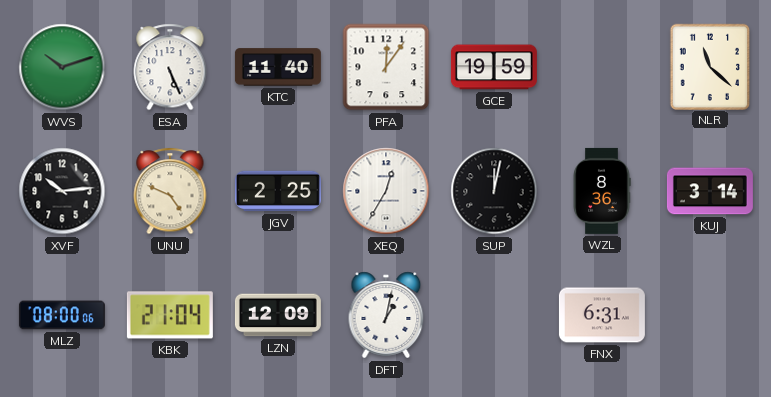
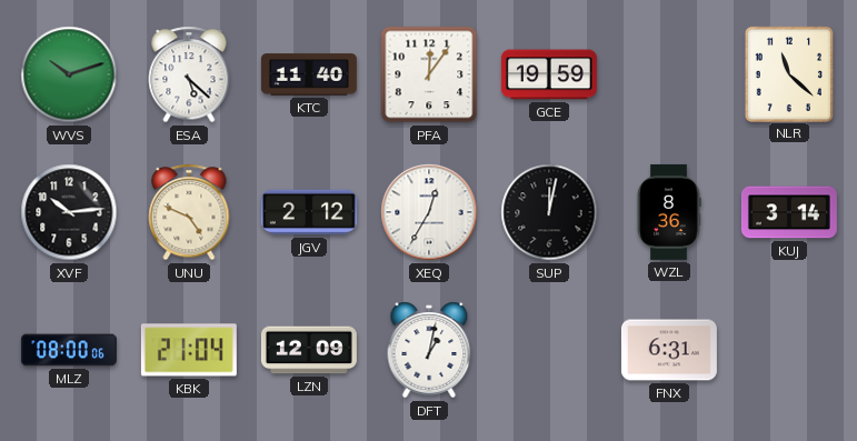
ESA: 5:26 -> 5:22
JGV: 2:25 -> 2:12
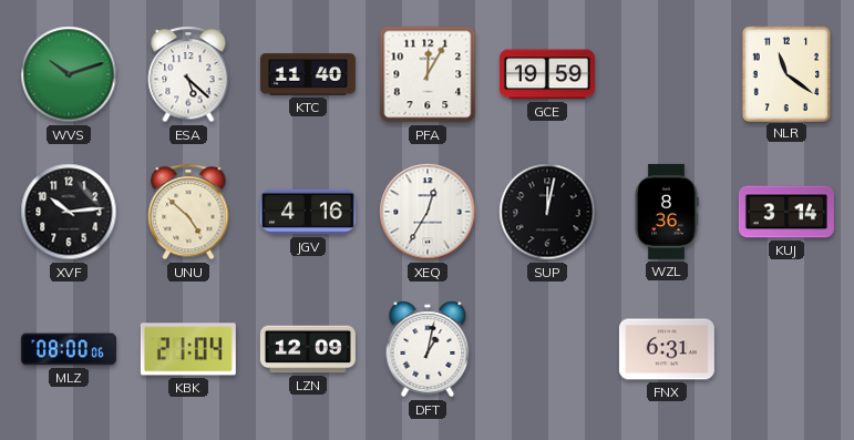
PFA: 12:06 -> 12:05
NLR: 11:22 -> 11:21
UNU: 4:49 -> 4:52
JGV: 2:12 -> 4:16
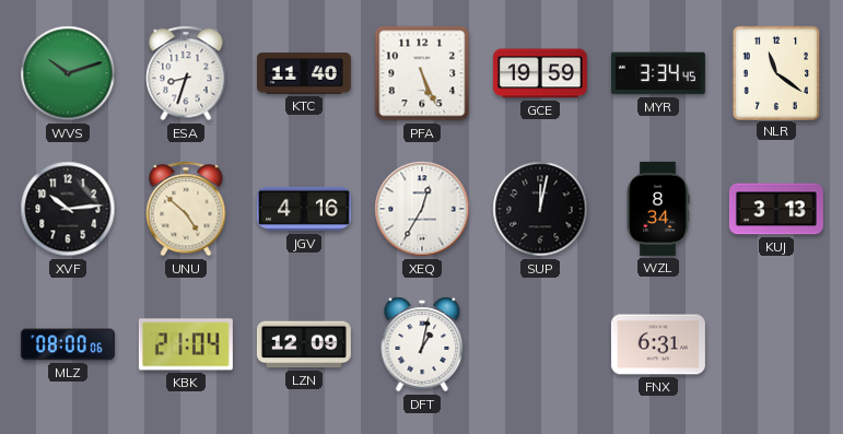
ESA: 5:22 -> 8:33
PFA: 12:05 -> 5:26
MYR: none -> 3:34
WZL: 8:36 -> 8:34
KUJ: 3:14 -> 3:13
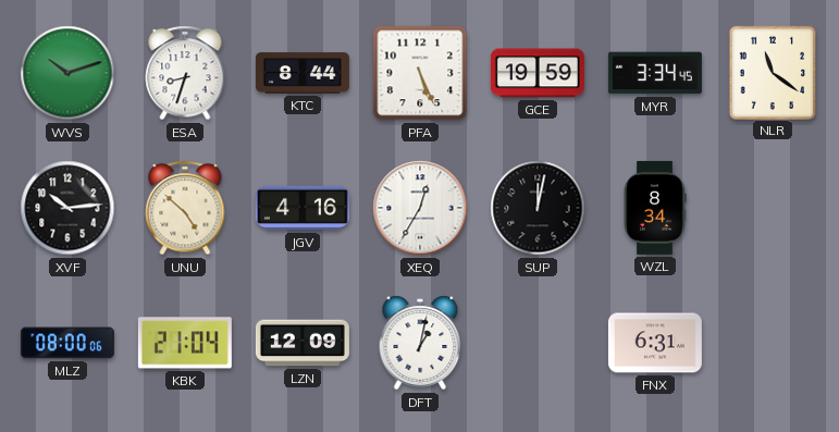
KTC: 11:40 -> 8:44
KUJ: 3:13 -> none
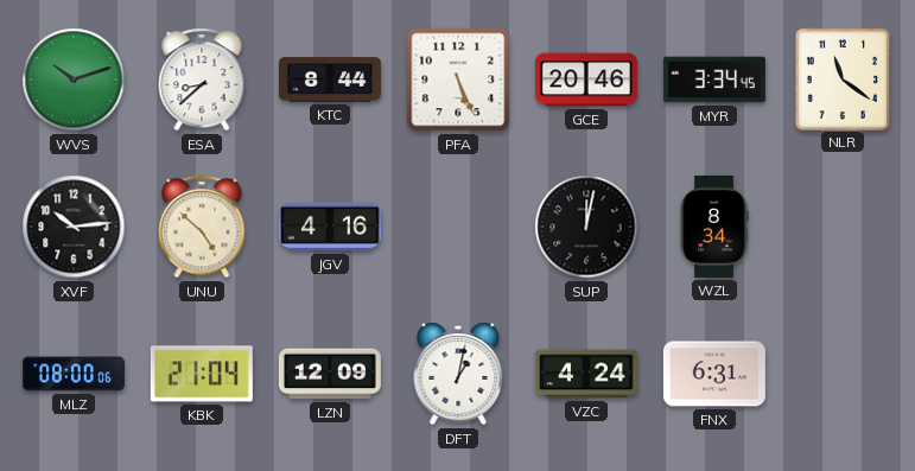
ESA: 8:33 -> 8:38
GCE: 19:59 -> 20:46
XEQ: 12:35 -> none
VZC: none -> 4:24
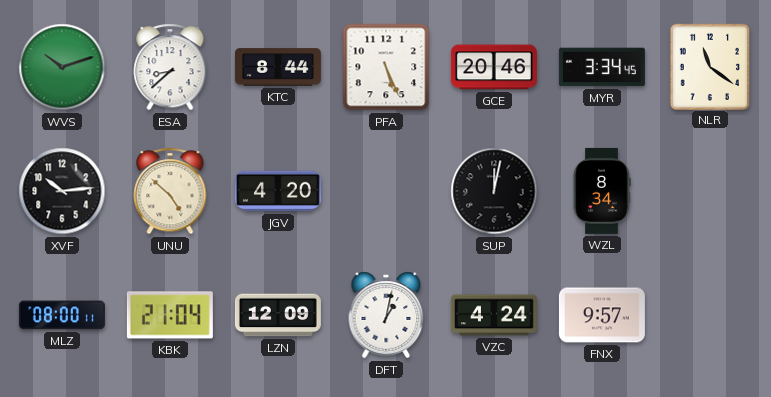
JGV: 4:16 -> 4:20
MLZ: 08:00:06 -> 08:00:11
FNX: 6:31 -> 9:57
